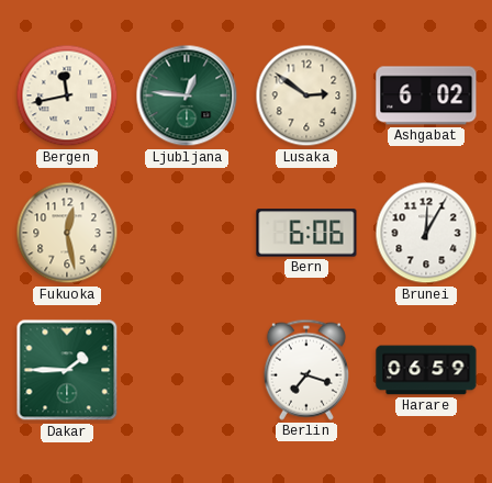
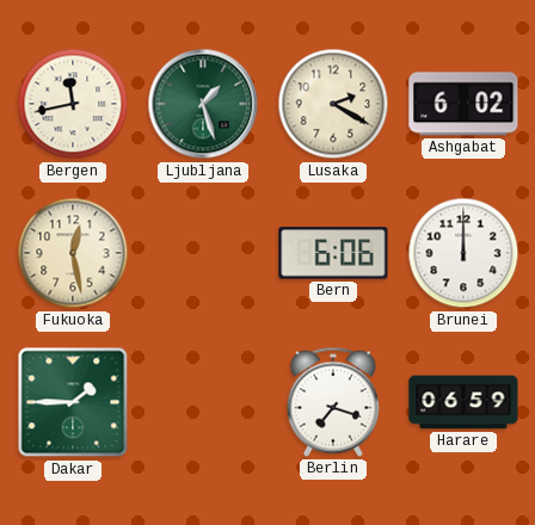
Ljubljana: 12:46 -> 1:27
Lusaka: 2:51 -> 2:20
Brunei: 12:05 -> 12:00
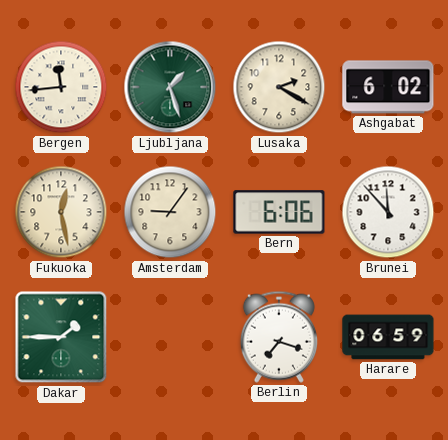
Bergen: 11:43 -> 11:44
Amsterdam: none -> 9:06
Brunei: 12:00 -> 11:53
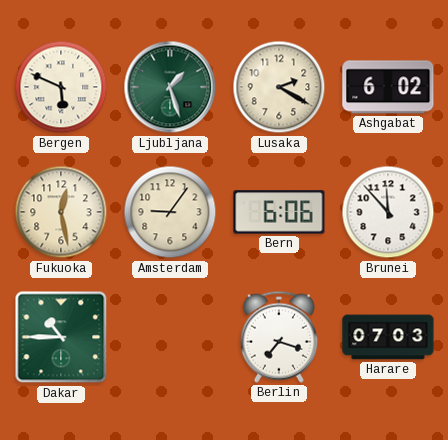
Bergen: 11:44 -> 5:49
Dakar: 1:45 -> 10:45
Harare: 06:59 -> 07:03
